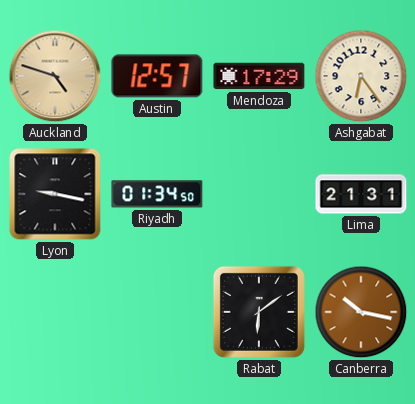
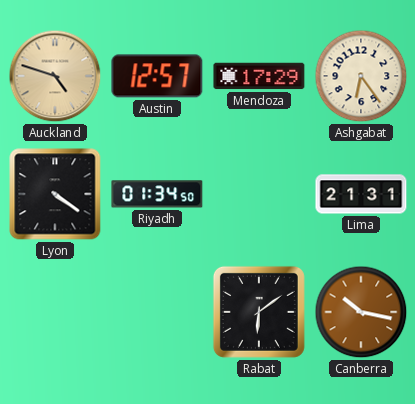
Lyon: 9:17 -> 4:21
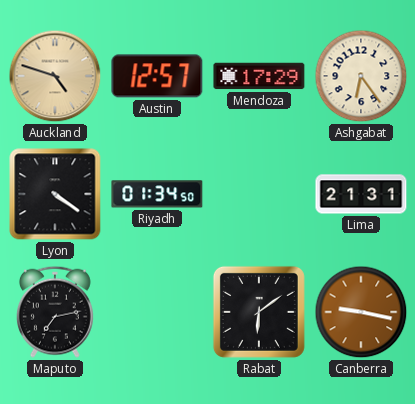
Maputo: none -> 7:13
Canberra: 10:17 -> 9:17
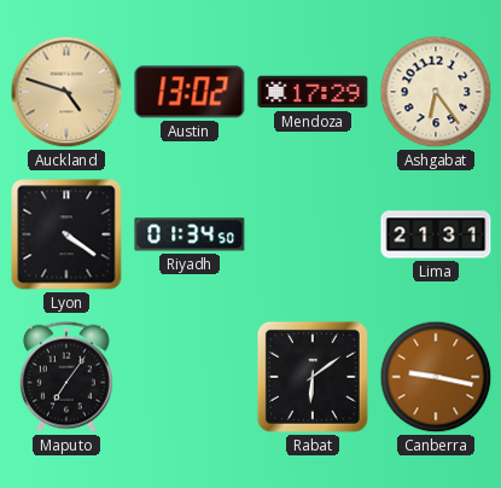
Austin: 12:57 -> 13:02
Maputo: 7:13 -> 7:06
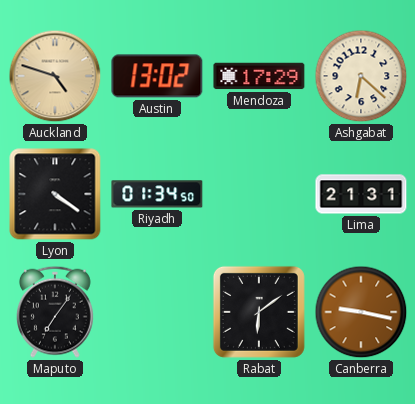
Ashgabat: 6:24 -> 6:22
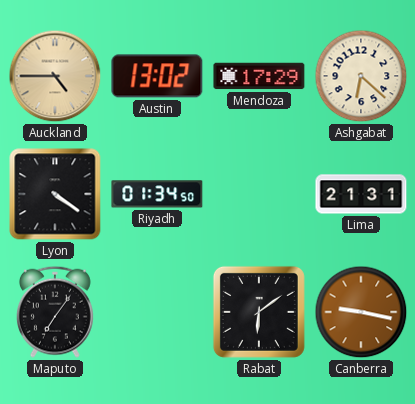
Auckland: 4:48 -> 4:45
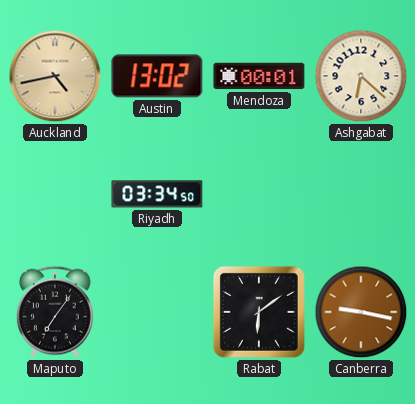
Auckland: 4:45 -> 4:43
Mendoza: 17:29 -> 00:01
Lyon: 4:21 -> none
Riyadh: 01:34 -> 03:34
Lima: 21:31 -> none
